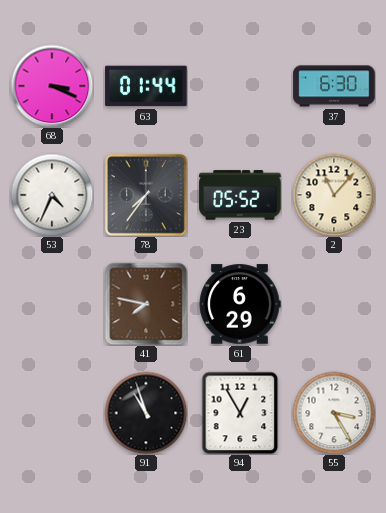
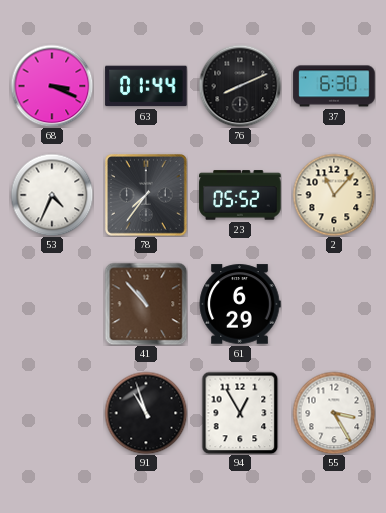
76: none -> 8:11
41: 7:47 -> 10:53
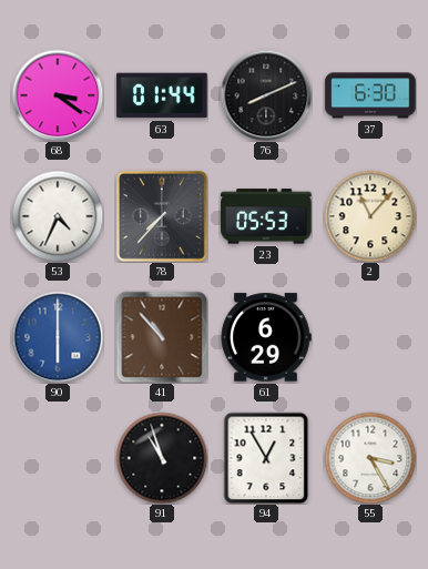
68: 3:19 -> 3:21
78: 7:36 -> 7:37
23: 05:52 -> 05:53
90: none -> 6:00
